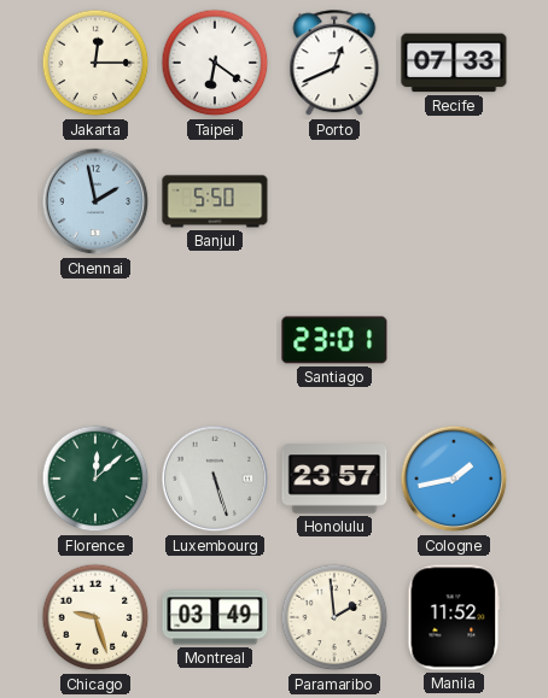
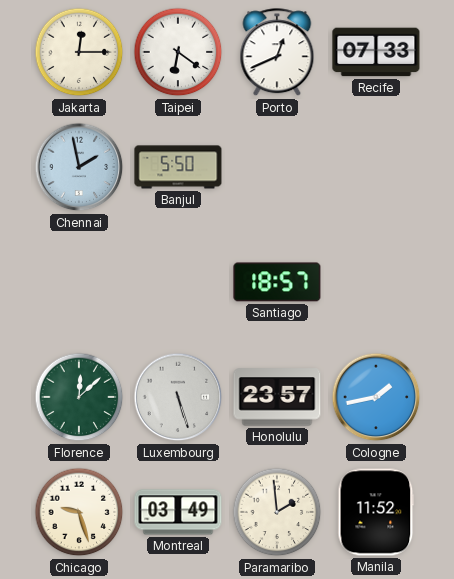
Santiago: 23:01 -> 18:57
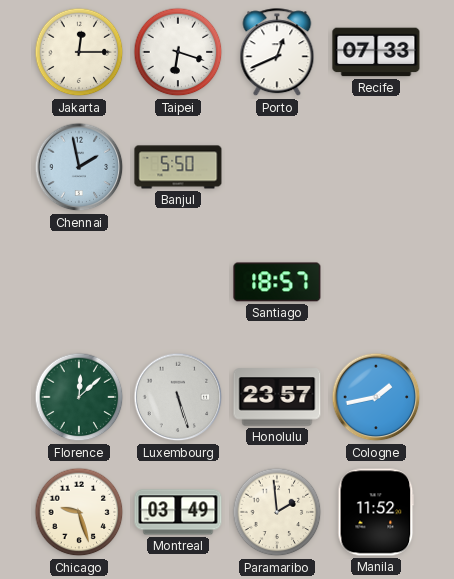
Taipei: 6:21 -> 6:18
